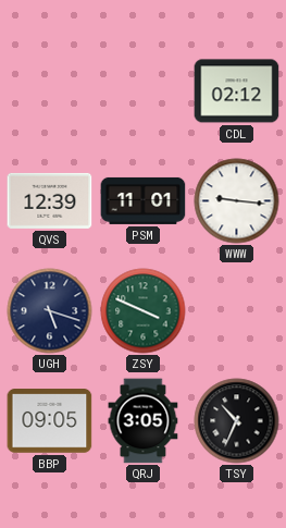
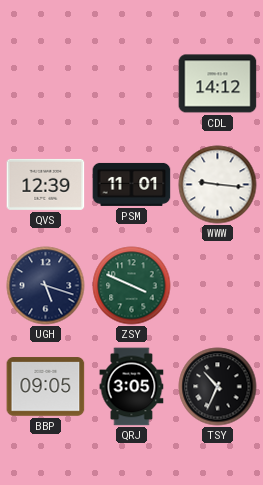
CDL: 02:12 -> 14:12
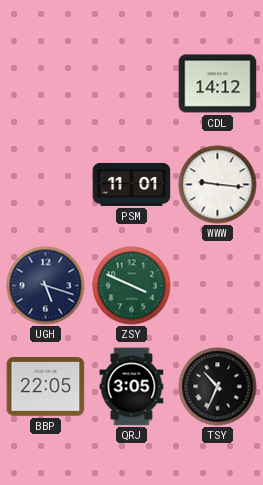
QVS: 12:39 -> none
BBP: 09:05 -> 22:05
